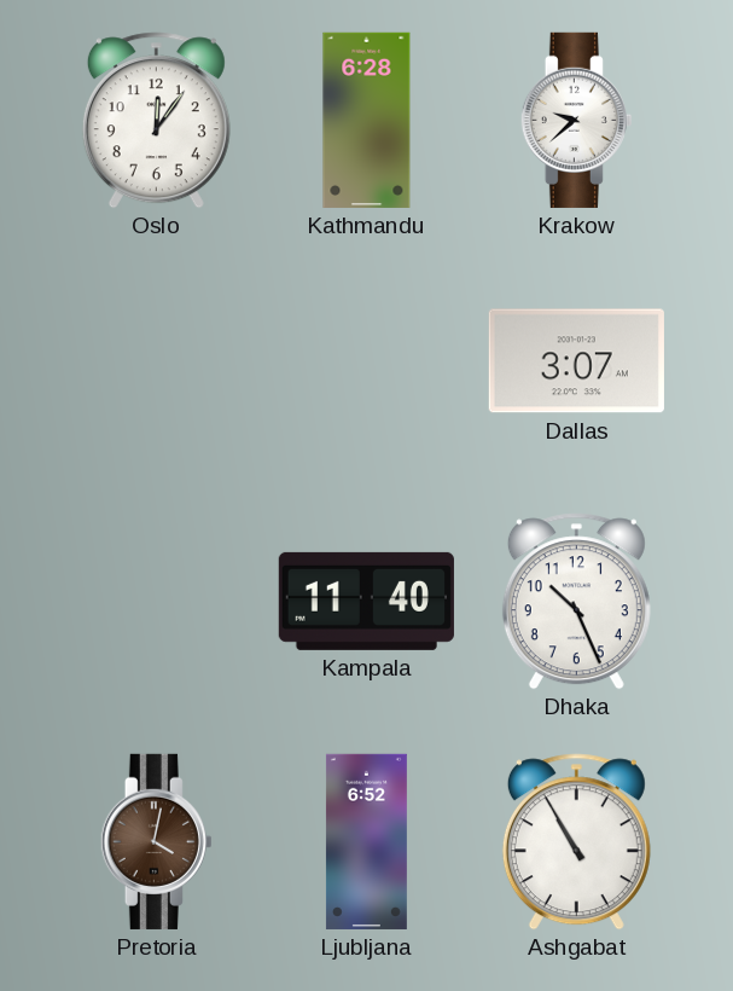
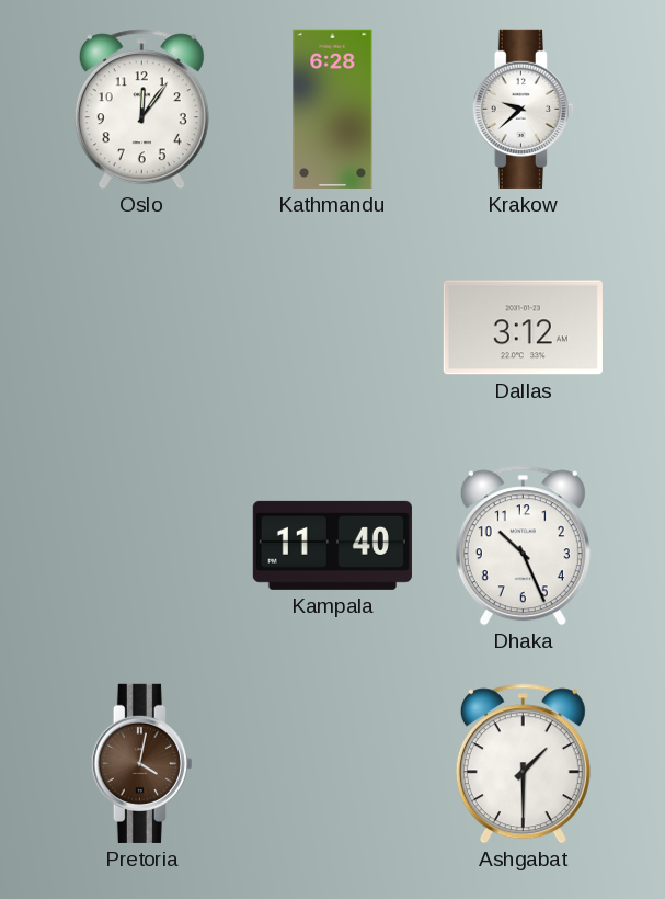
Dallas: 3:07 -> 3:12
Ljubljana: 6:52 -> none
Ashgabat: 10:55 -> 1:30
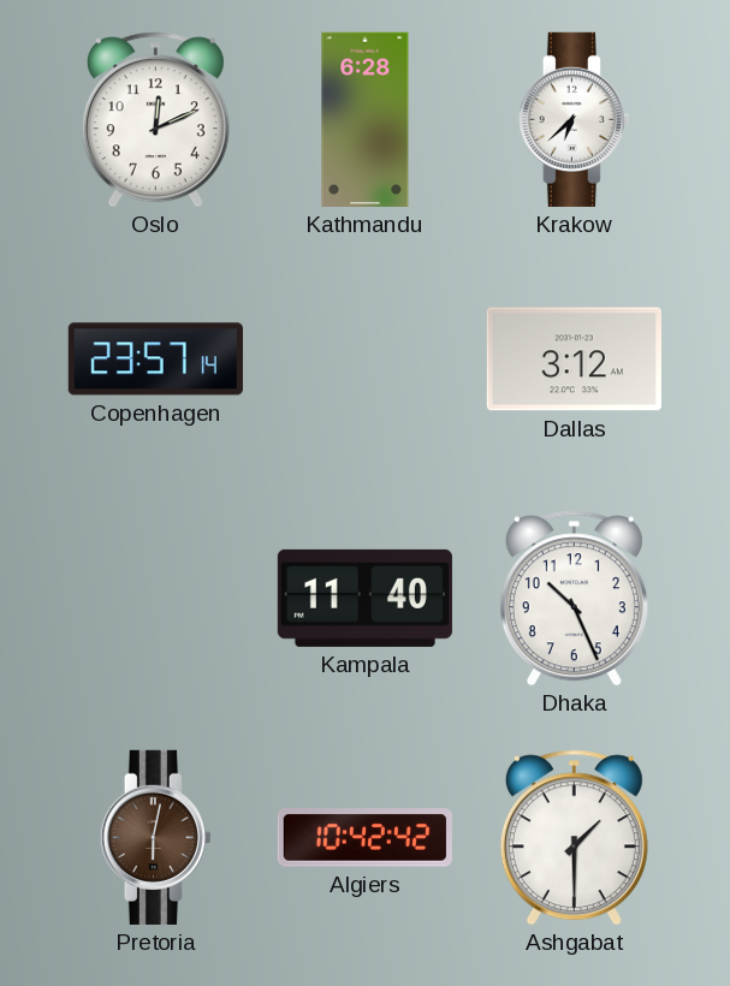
Oslo: 12:06 -> 12:11
Krakow: 9:38 -> 6:38
Copenhagen: none -> 23:57
Pretoria: 4:02 -> 6:02
Algiers: none -> 10:42
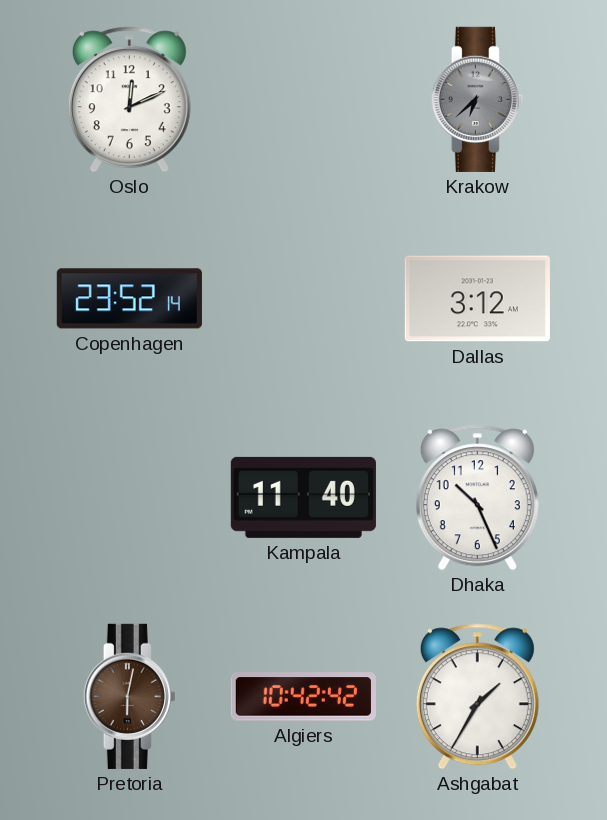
Kathmandu: 6:28 -> none
Krakow dial: white -> grey
Copenhagen: 23:57 -> 23:52
Ashgabat: 1:30 -> 1:35
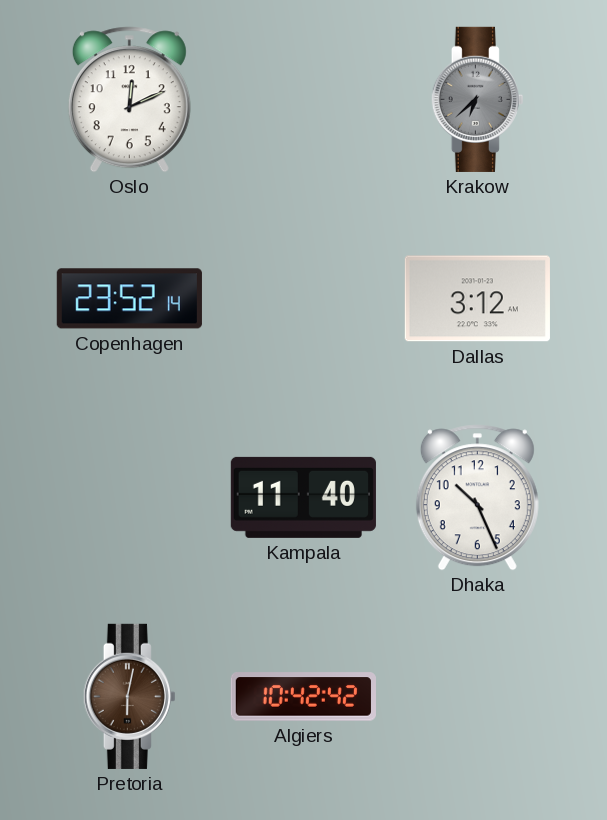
Ashgabat: 1:35 -> none
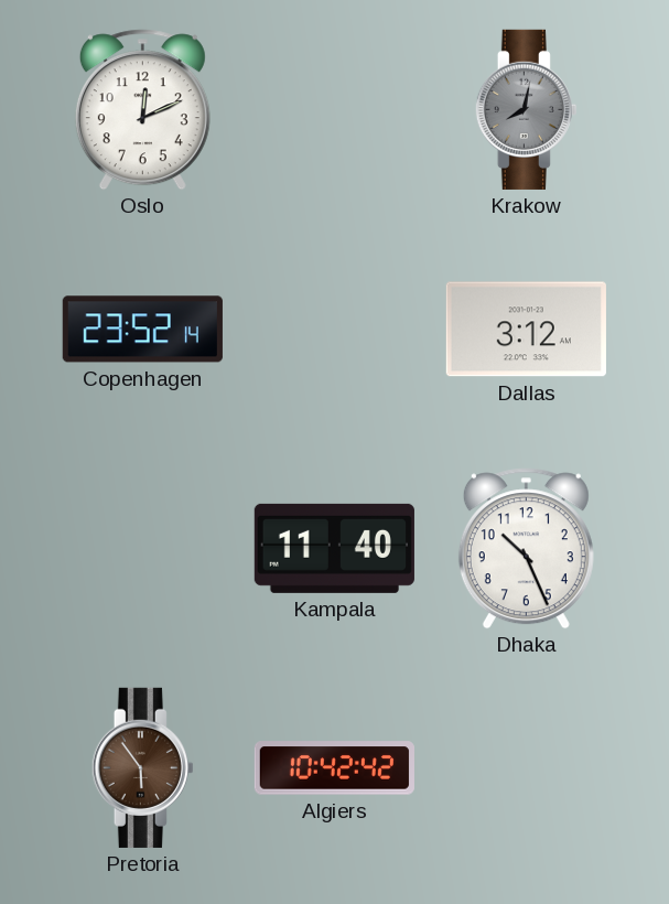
Krakow: 6:38 -> 8:02
Pretoria: 6:02 -> 5:54
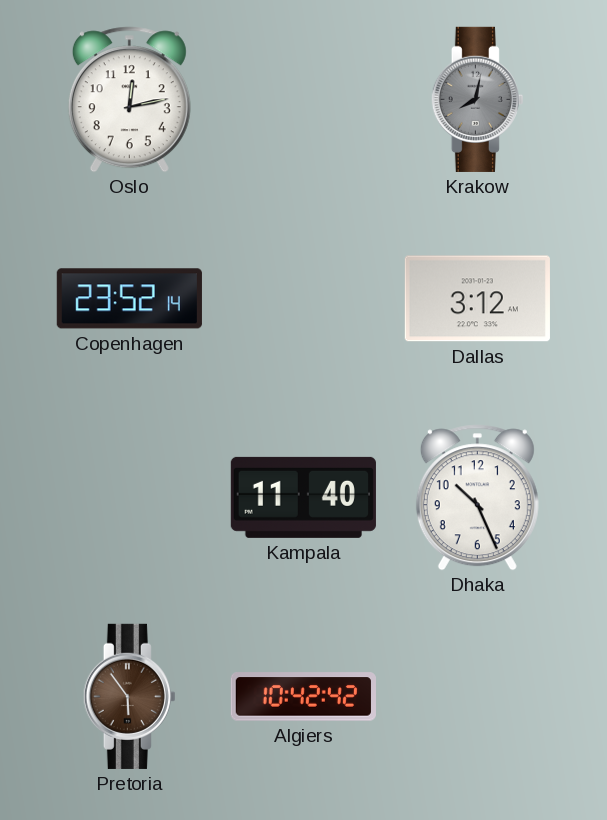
Oslo: 12:11 -> 12:13
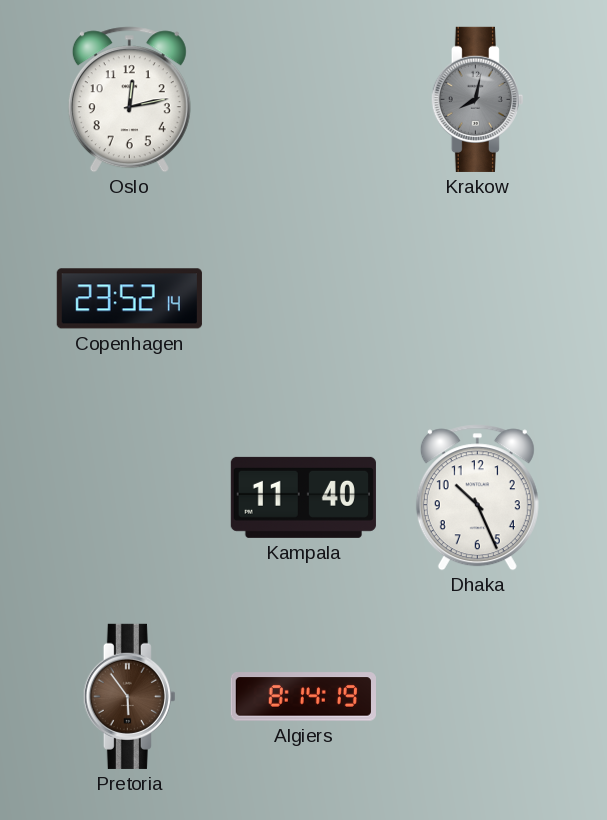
Dallas: 3:12 -> none
Algiers: 10:42 -> 8:14
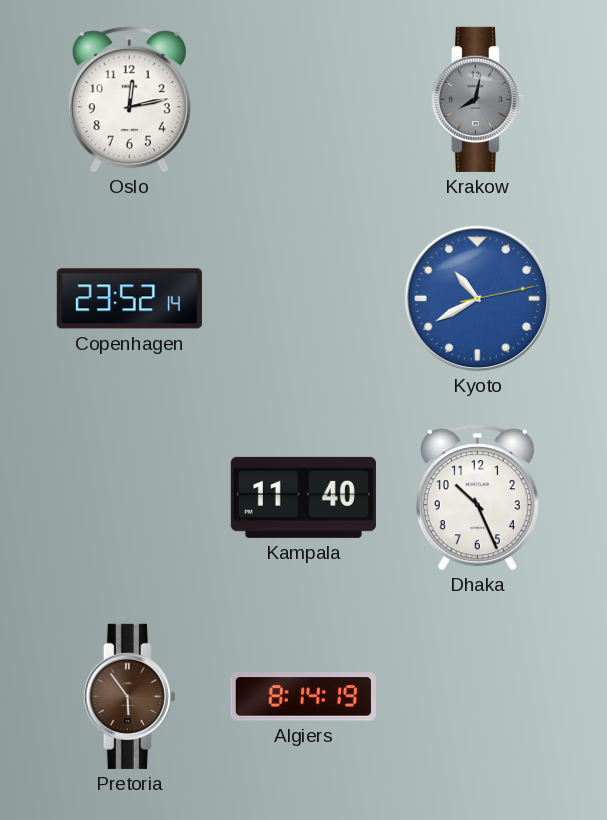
Kyoto: none -> 10:40
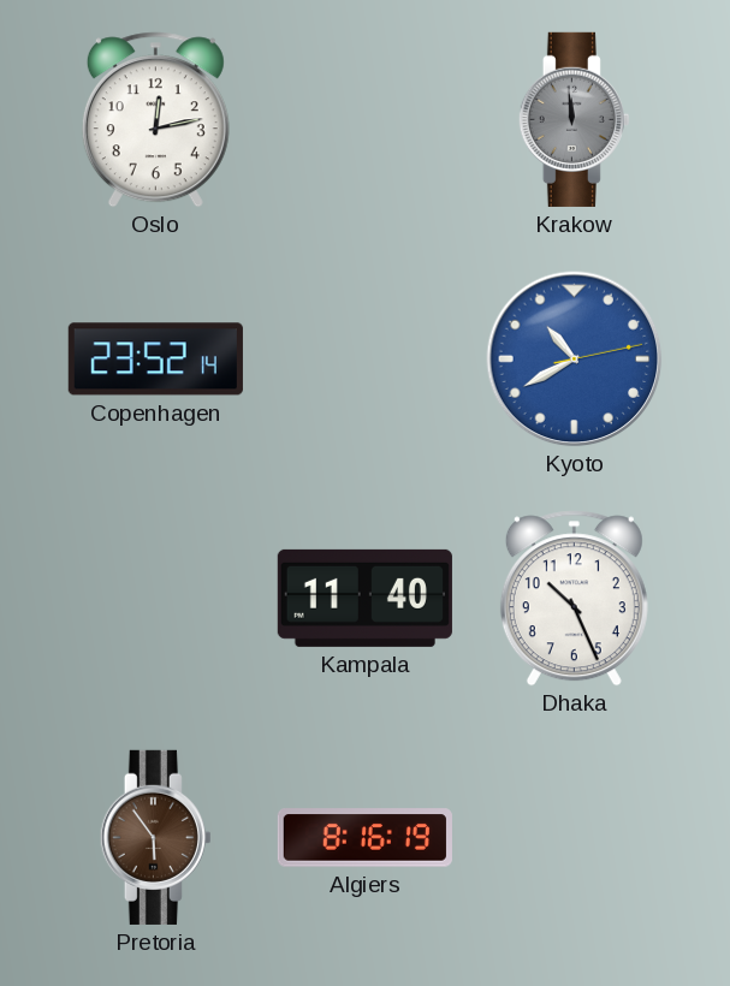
Krakow: 8:02 -> 11:59
Algiers: 8:14 -> 8:16
